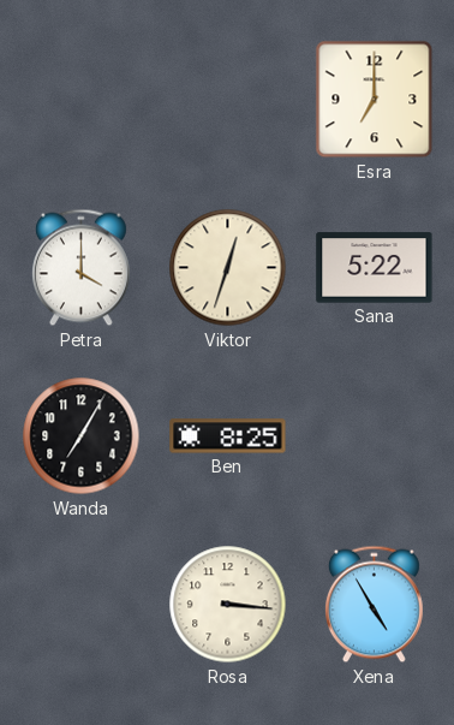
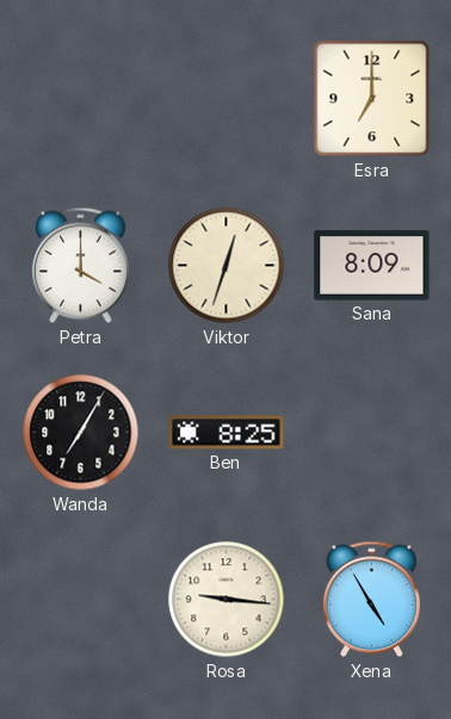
Sana: 5:22 -> 8:09
Rosa: 3:16 -> 9:16
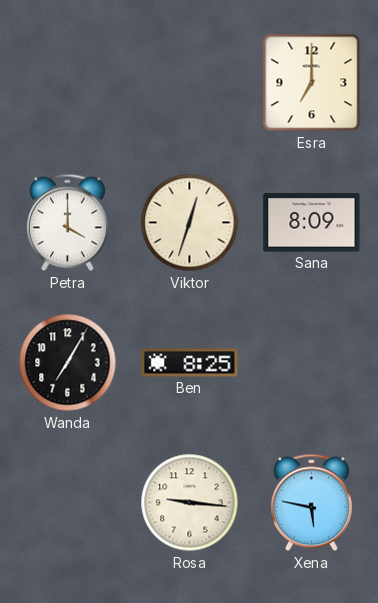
Xena: 4:55 -> 5:47
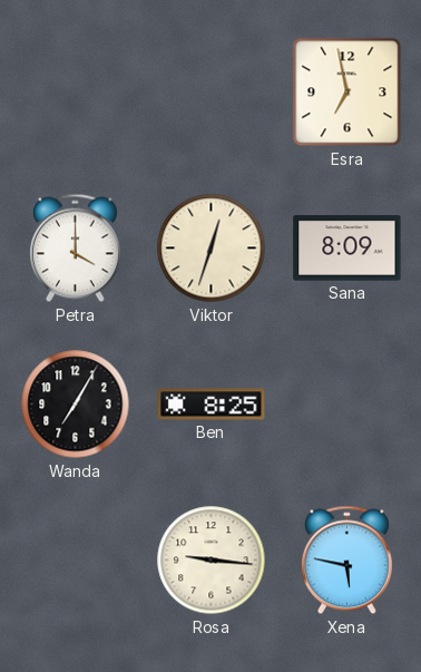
Esra: 7:00 -> 6:58
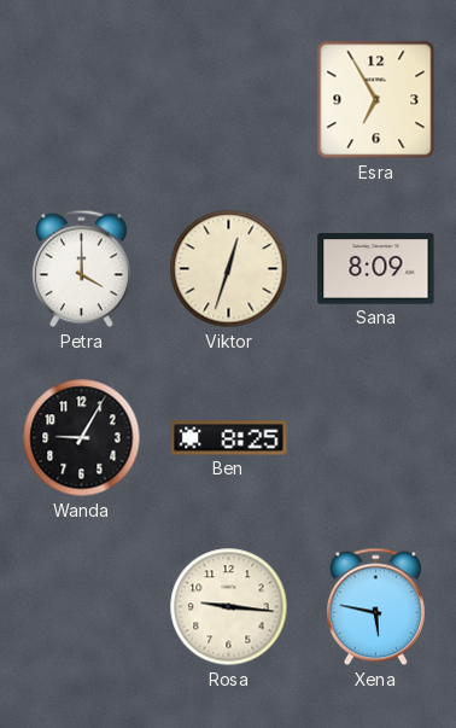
Esra: 6:58 -> 6:55
Wanda: 7:05 -> 9:05
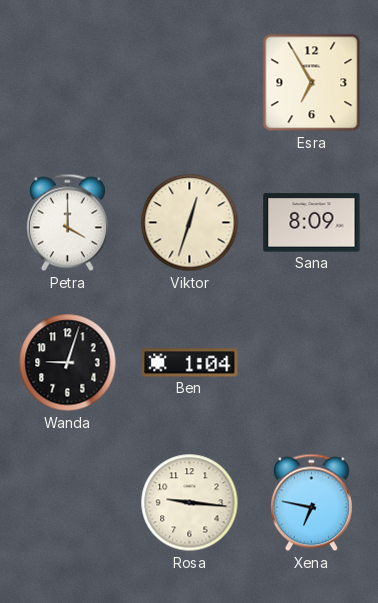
Wanda: 9:05 -> 9:03
Ben: 8:25 -> 1:04
Xena: 5:47 -> 6:47
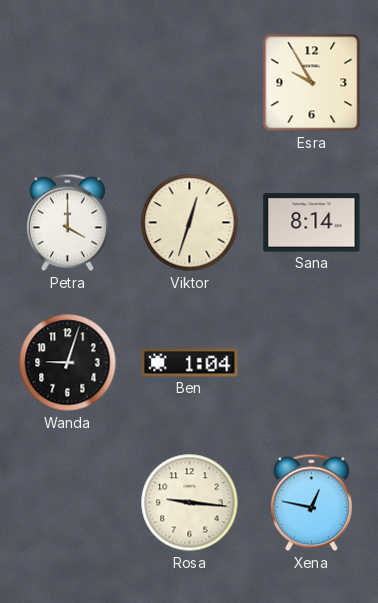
Esra: 6:55 -> 9:55
Sana: 8:09 -> 8:14
Xena: 6:47 -> 12:47
